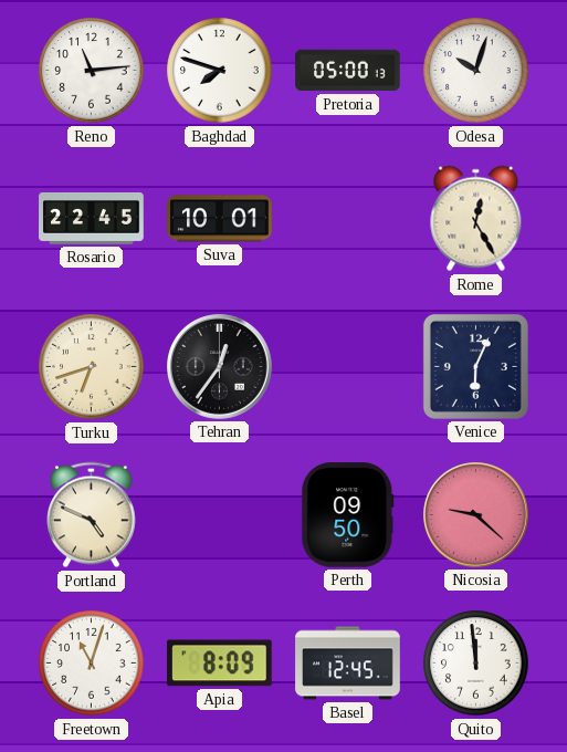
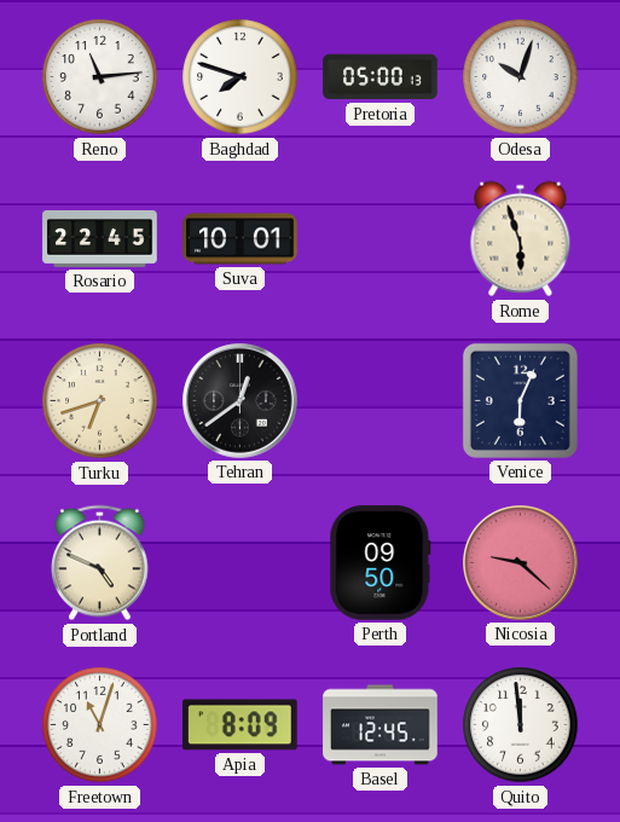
Rome: 12:25 -> 5:57
Tehran: 12:36 -> 12:39
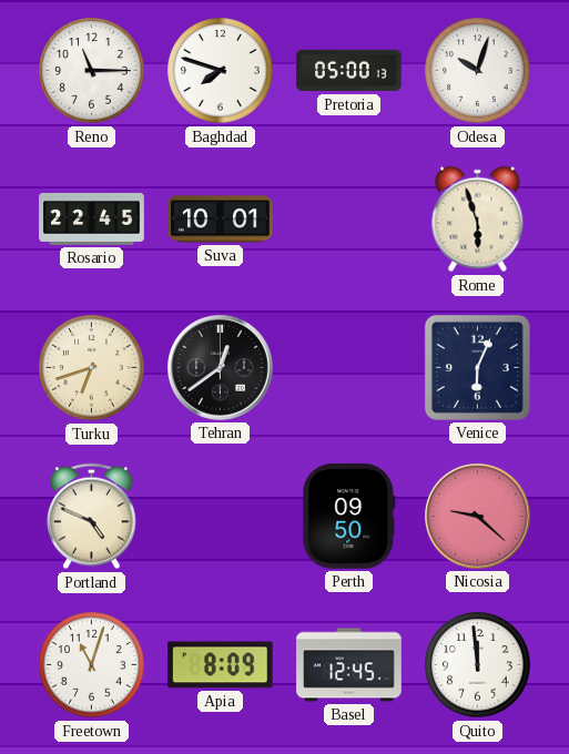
Reno: 11:14 -> 11:15
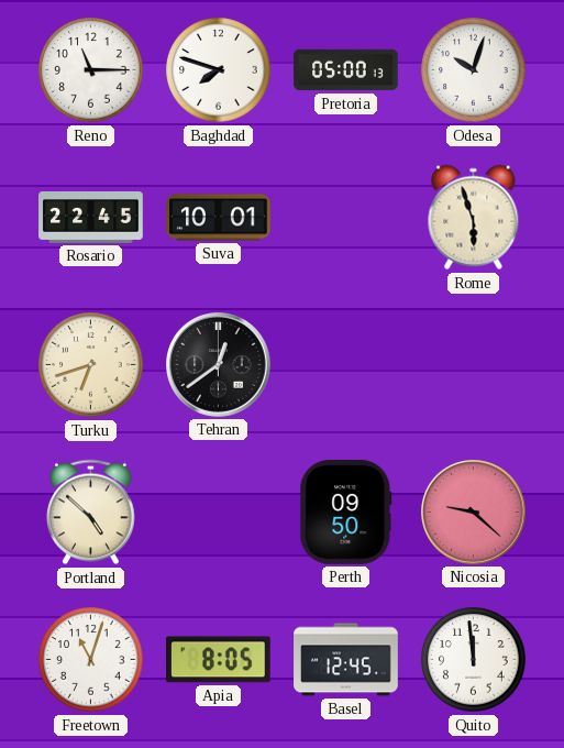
Venice: 6:04 -> none
Portland: 4:49 -> 4:52
Apia: 8:09 -> 8:05
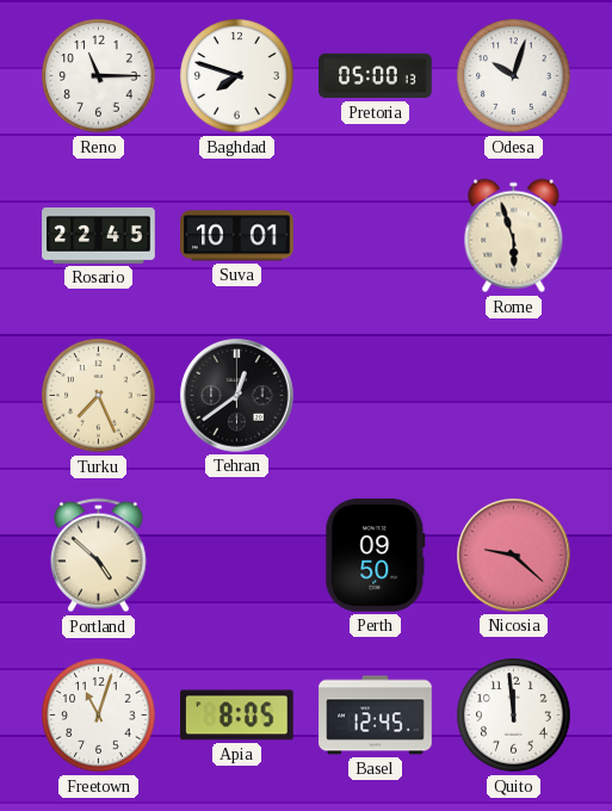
Turku: 6:42 -> 7:26
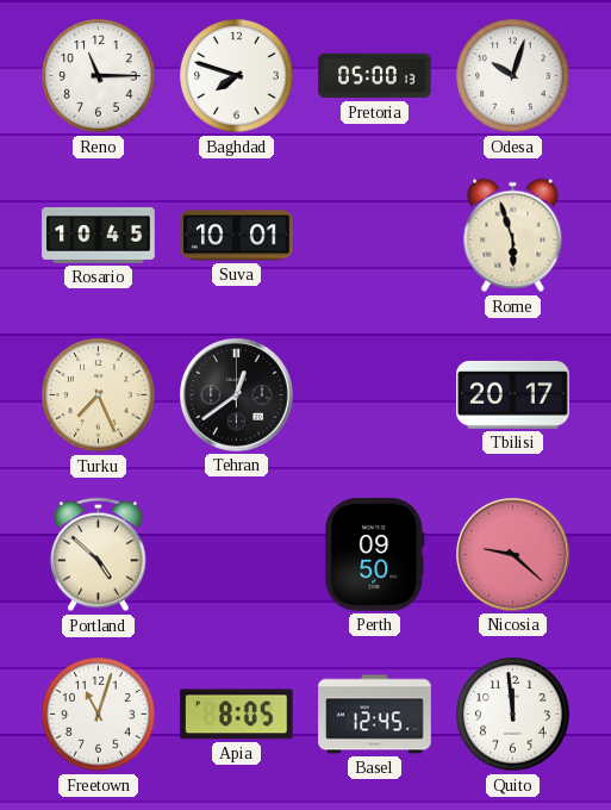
Rosario: 22:45 -> 10:45
Tbilisi: none -> 20:17
